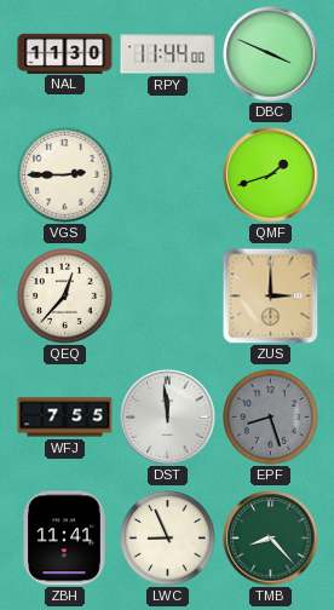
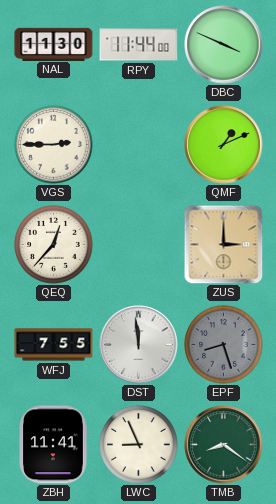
QMF: 1:42 -> 1:11
TMB: 8:23 -> 8:21
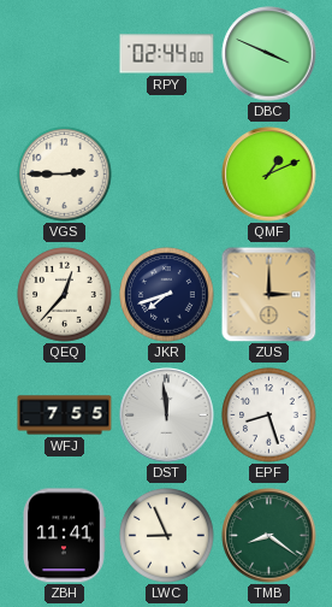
NAL: 11:30 -> none
RPY: 11:44 -> 02:44
JKR: none -> 7:42
EPF dial: grey -> white
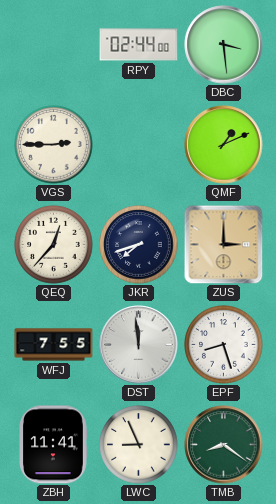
DBC: 3:49 -> 3:29
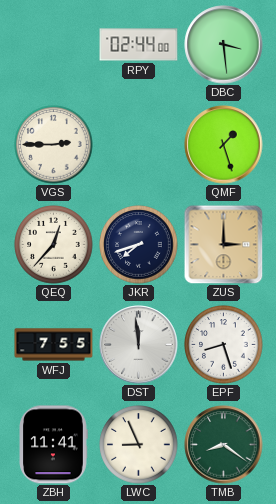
QMF: 1:11 -> 1:27
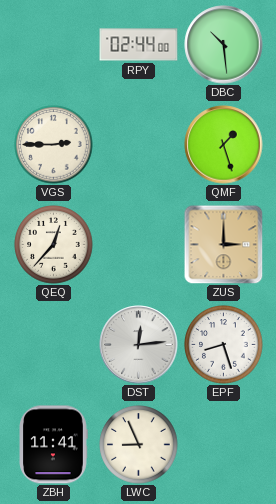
DBC: 3:29 -> 10:29
JKR: 7:42 -> none
WFJ: 7:55 -> none
DST: 11:59 -> 12:14
TMB: 8:21 -> none
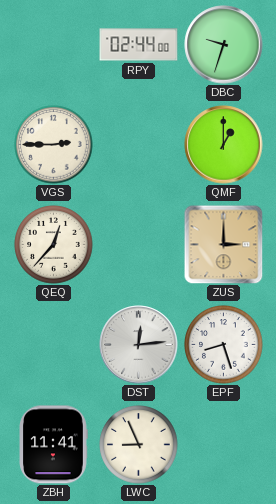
DBC: 10:29 -> 9:33
QMF: 1:27 -> 1:00
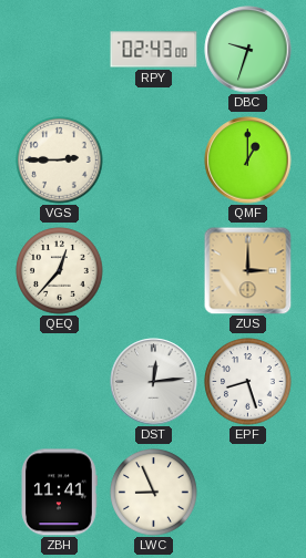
RPY: 02:44 -> 02:43
